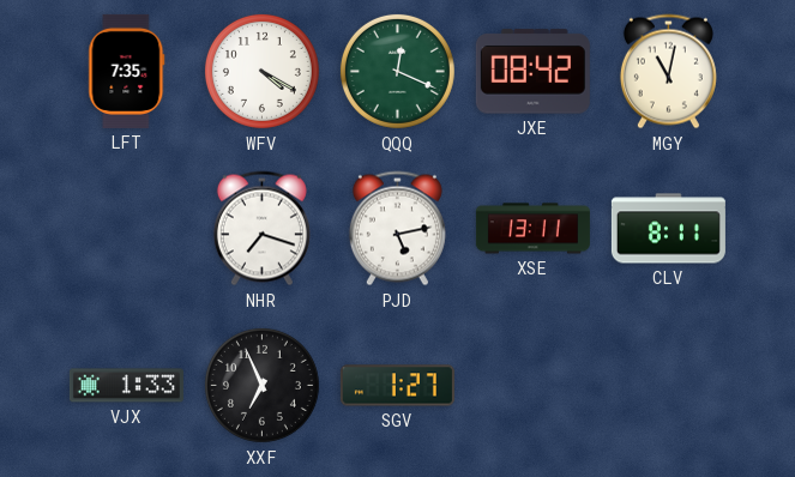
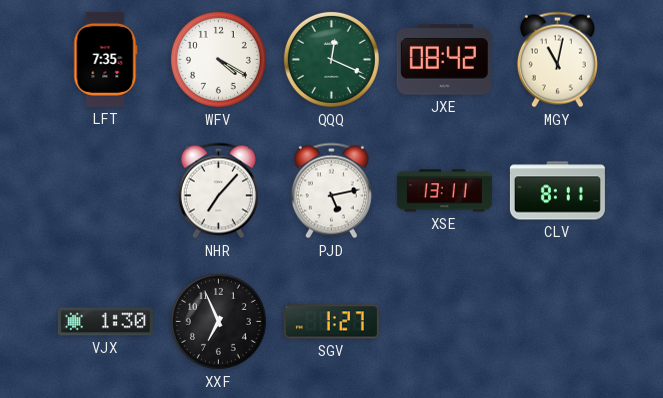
NHR: 7:18 -> 7:07
VJX: 1:33 -> 1:30
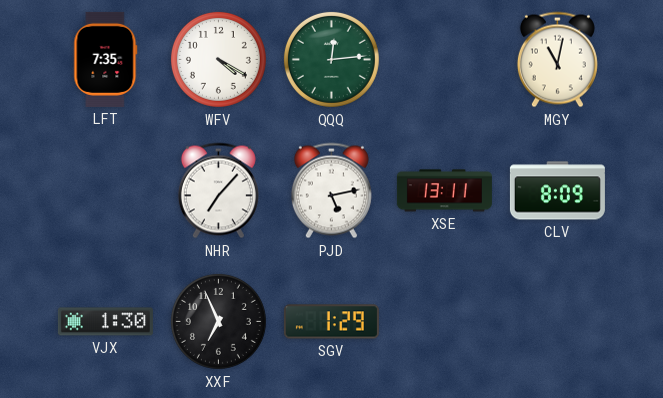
QQQ: 12:19 -> 12:14
JXE: 08:42 -> none
CLV: 8:11 -> 8:09
SGV: 1:27 -> 1:29
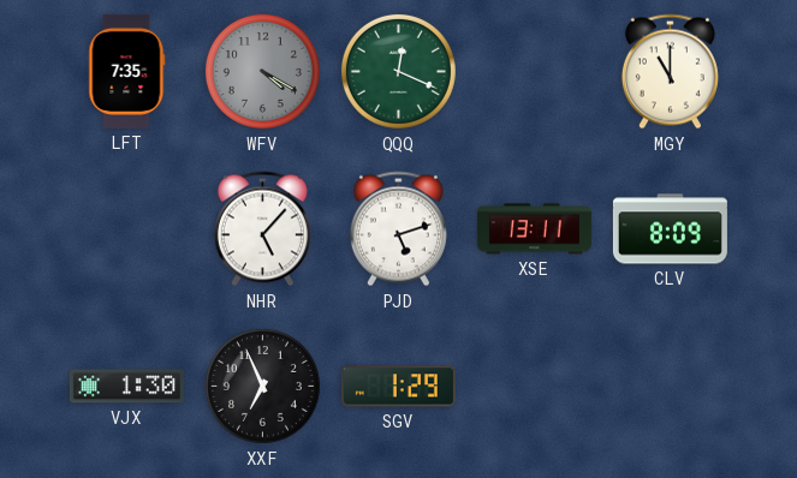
WFV dial: white -> grey
QQQ: 12:14 -> 12:19
MGY: 11:02 -> 11:00
NHR: 7:07 -> 5:07
PJD: 5:13 -> 5:12
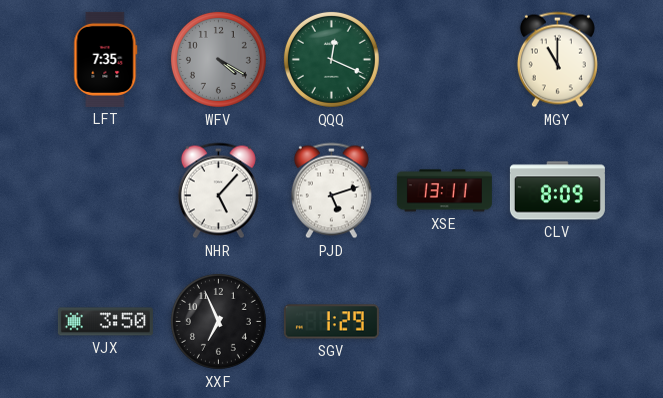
VJX: 1:30 -> 3:50
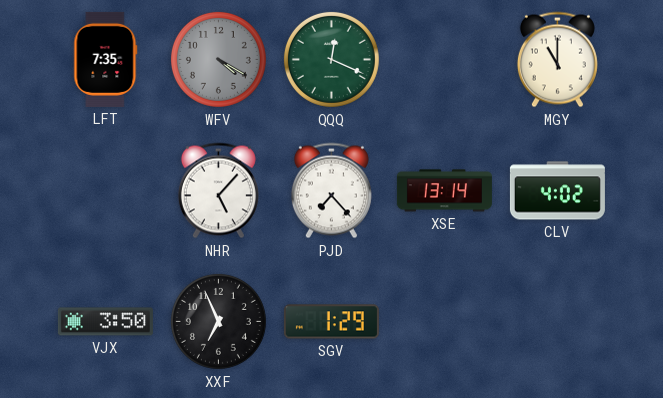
PJD: 5:12 -> 7:23
XSE: 13:11 -> 13:14
CLV: 8:09 -> 4:02
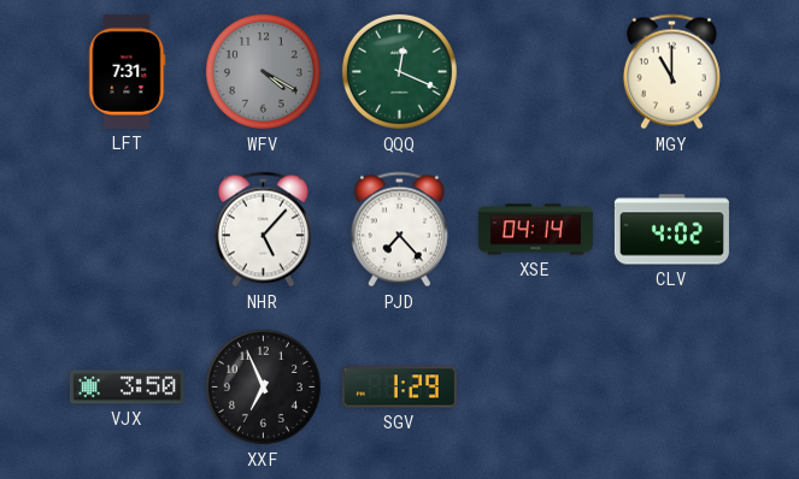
LFT: 7:35 -> 7:31
XSE: 13:14 -> 04:14
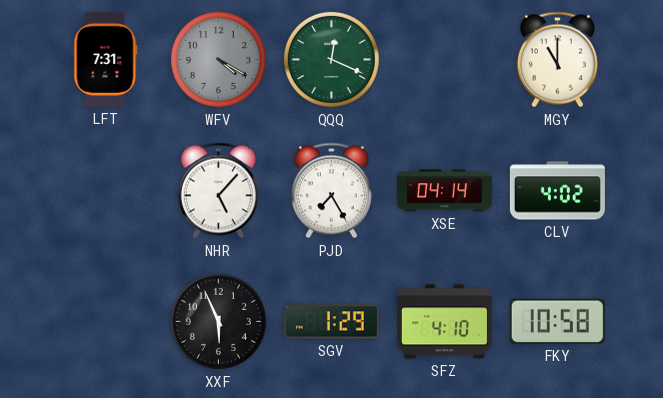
PJD: 7:23 -> 7:25
VJX: 3:50 -> none
XXF: 6:56 -> 5:56
SFZ: none -> 4:10
FKY: none -> 10:58
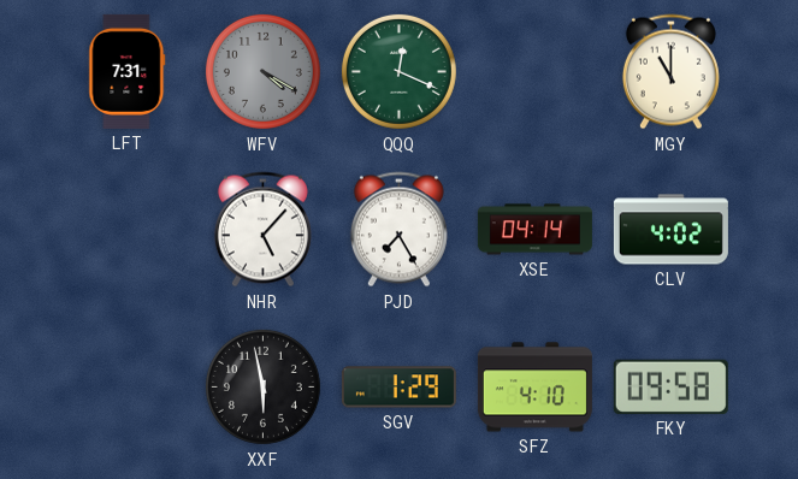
XXF: 5:56 -> 5:58
FKY: 10:58 -> 09:58
